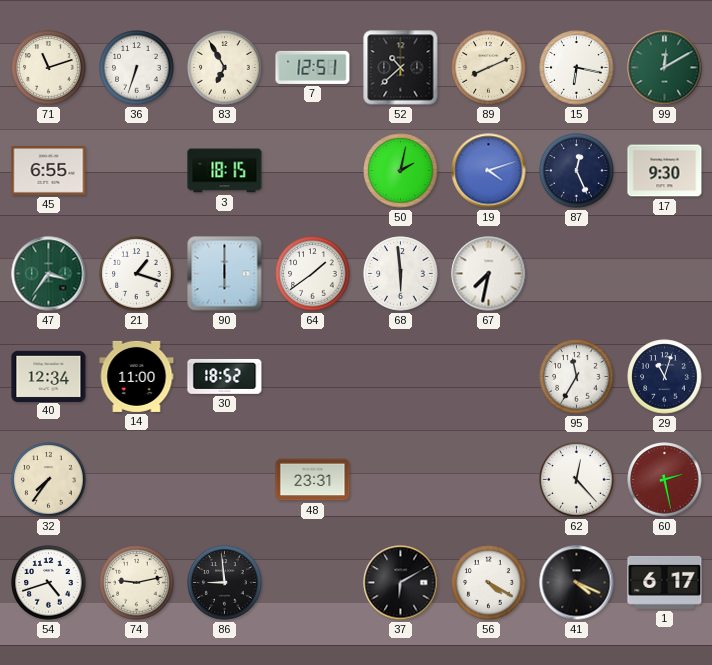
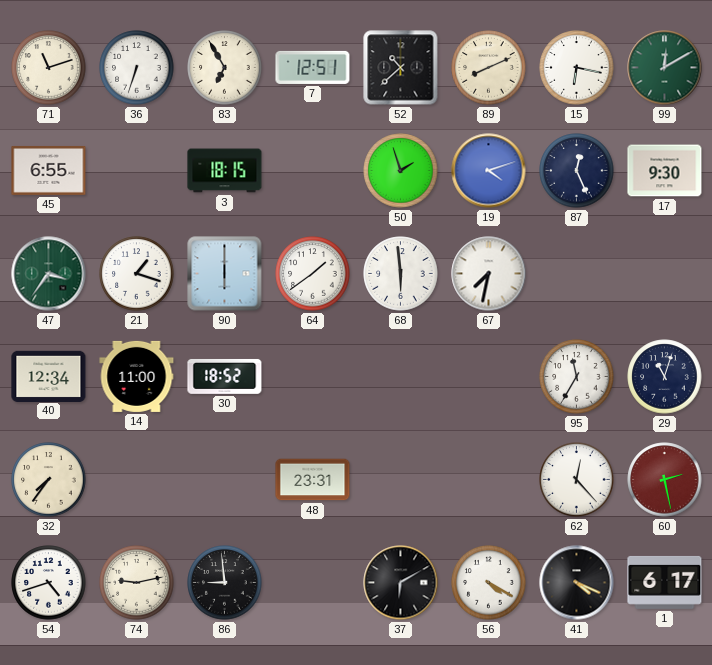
50: 2:02 -> 1:57
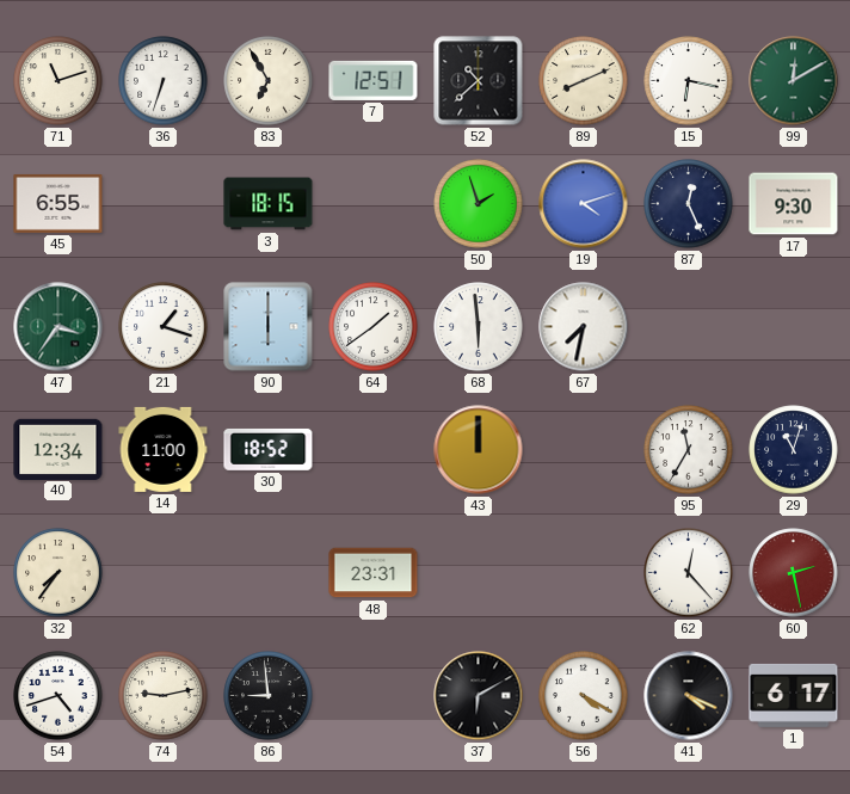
43: none -> 12:00
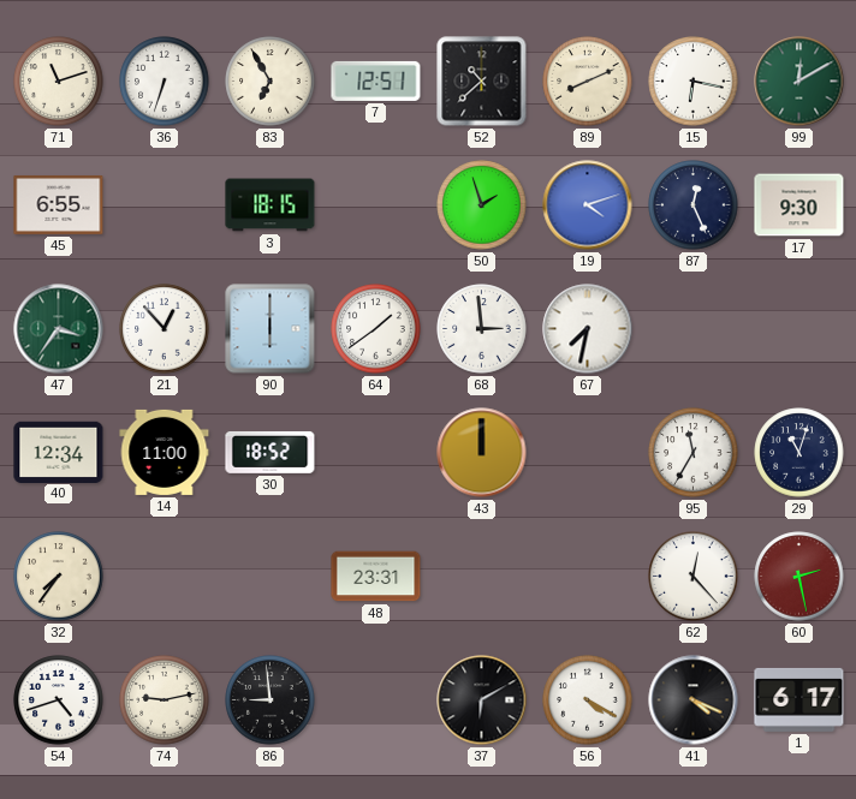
21: 1:18 -> 12:53
68: 5:59 -> 2:59
